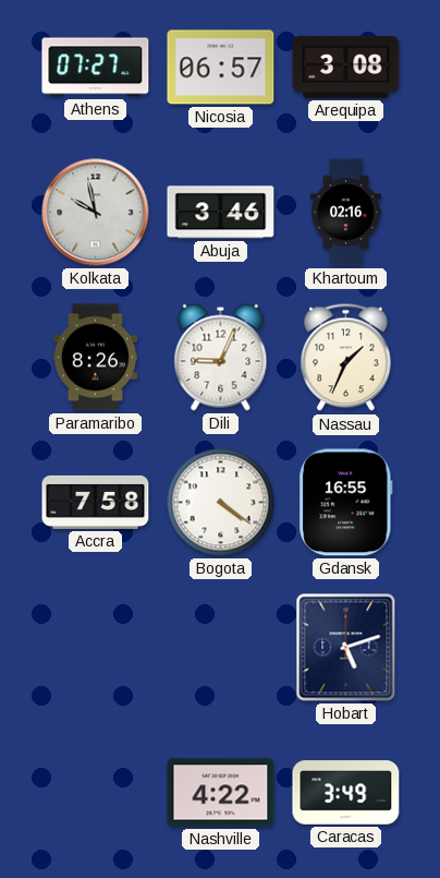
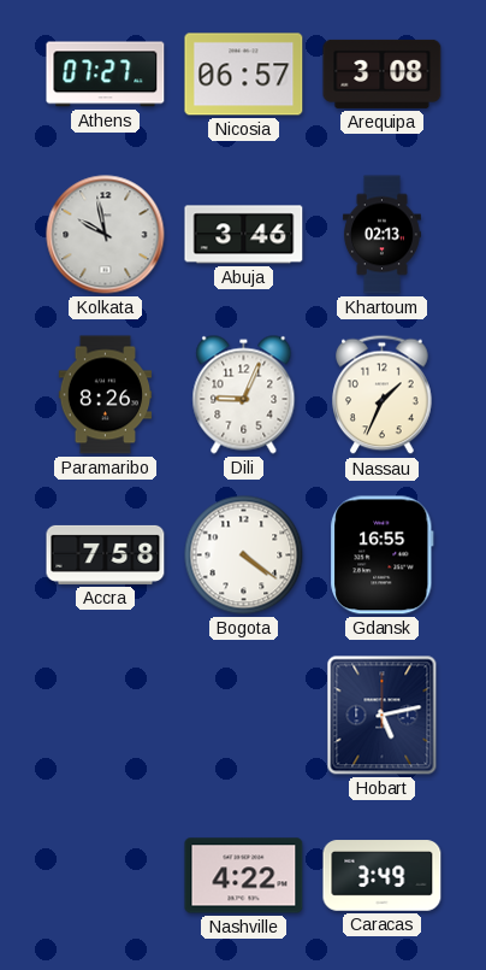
Khartoum: 02:16 -> 02:13
Hobart: 5:12 -> 5:13
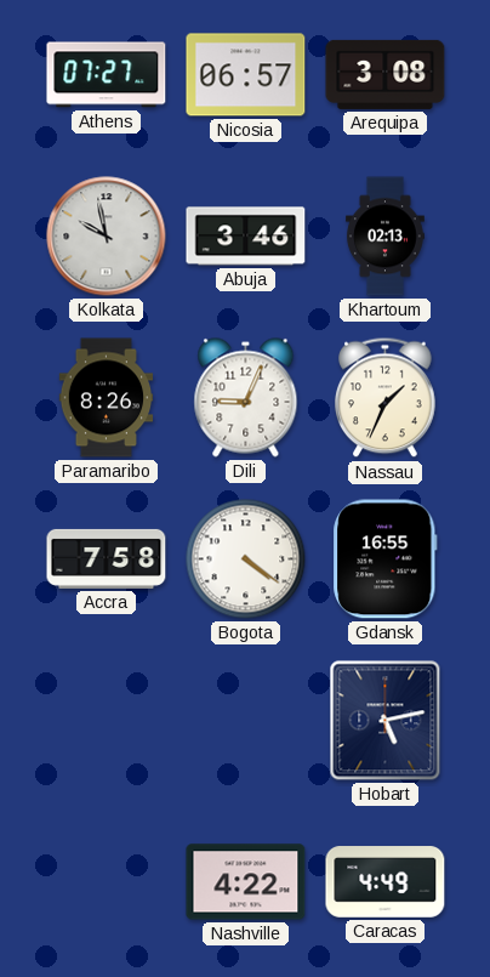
Caracas: 3:49 -> 4:49
